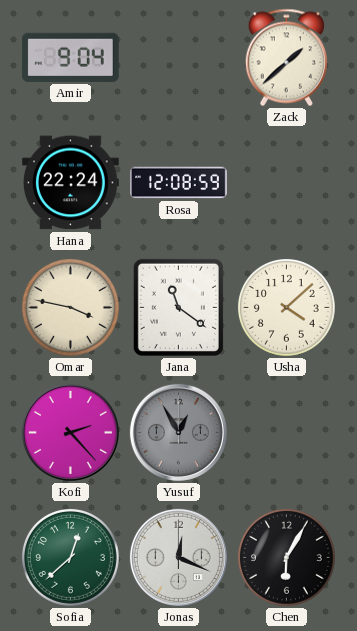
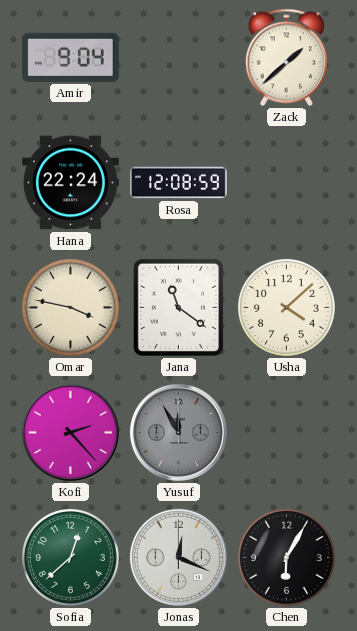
Yusuf: 12:55 -> 11:55
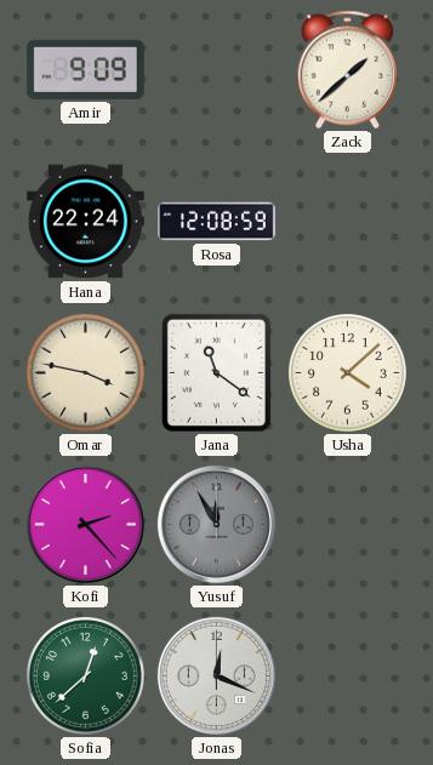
Amir: 9:04 -> 9:09
Chen: 6:05 -> none
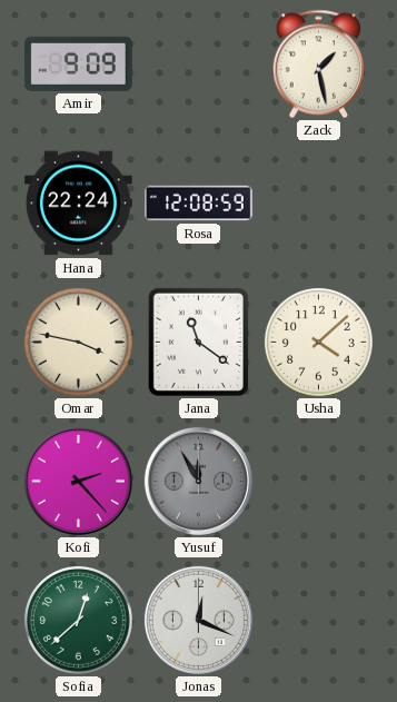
Zack: 1:38 -> 1:28
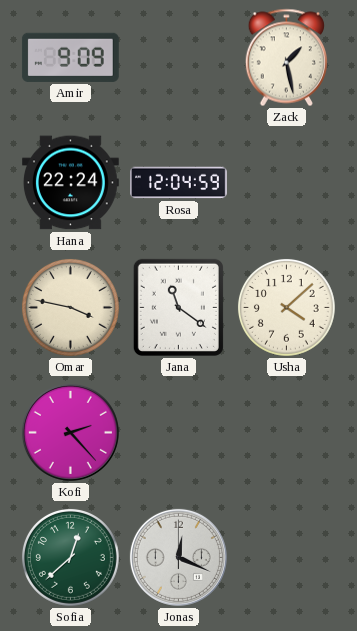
Rosa: 12:08 -> 12:04
Yusuf: 11:55 -> none
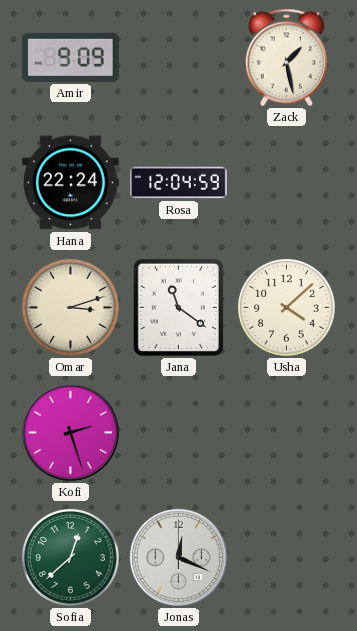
Omar: 3:47 -> 3:12
Kofi: 2:23 -> 2:27
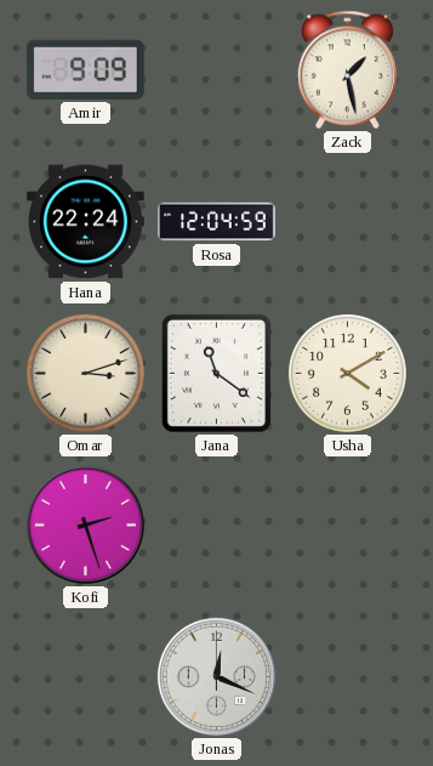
Usha: 4:08 -> 4:10
Sofia: 12:38 -> none
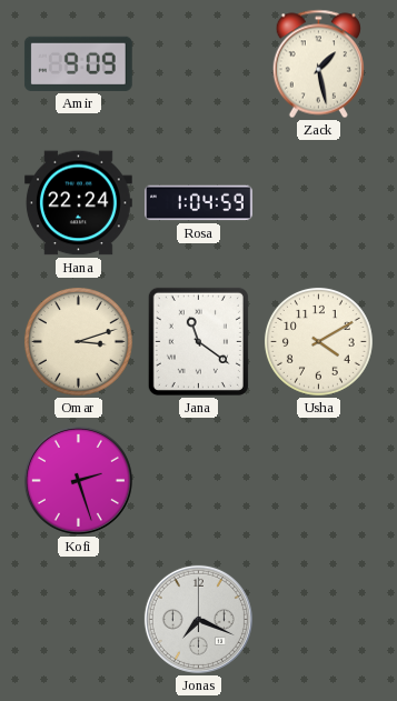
Rosa: 12:04 -> 1:04
Jonas: 12:19 -> 7:19
